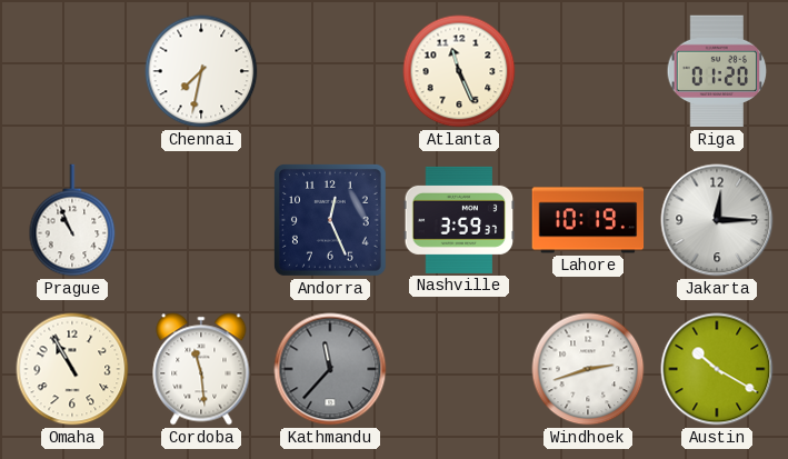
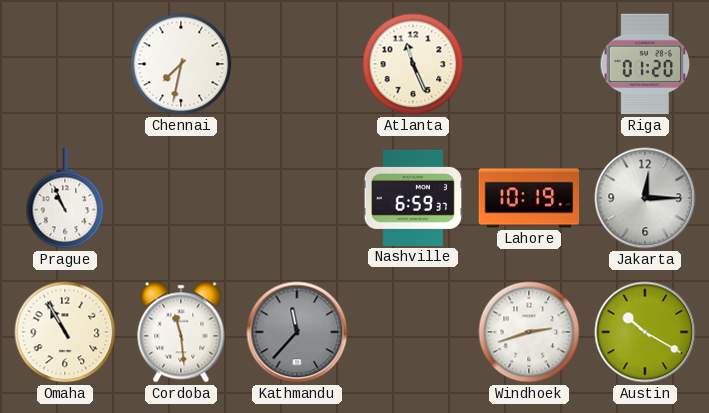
Andorra: 12:26 -> none
Nashville: 3:59 -> 6:59
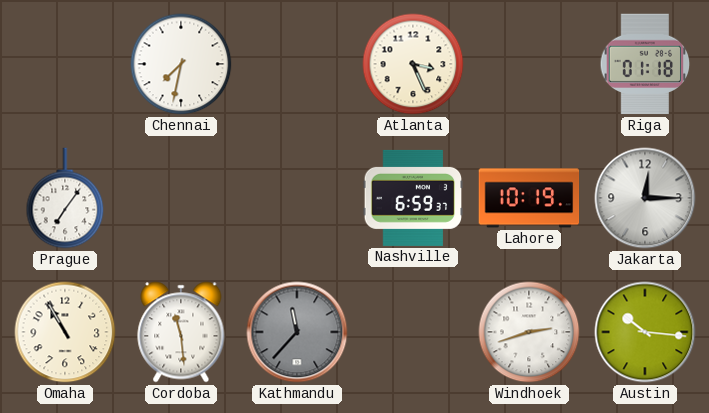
Atlanta: 11:26 -> 3:26
Riga: 01:20 -> 01:18
Prague: 10:56 -> 7:06
Austin: 10:20 -> 10:16
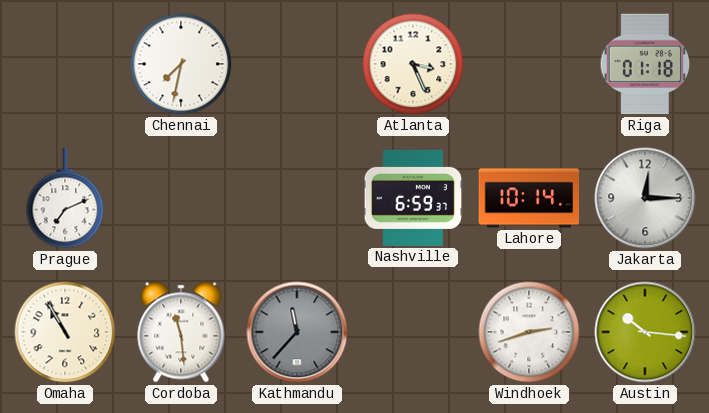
Prague: 7:06 -> 7:11
Lahore: 10:19 -> 10:14
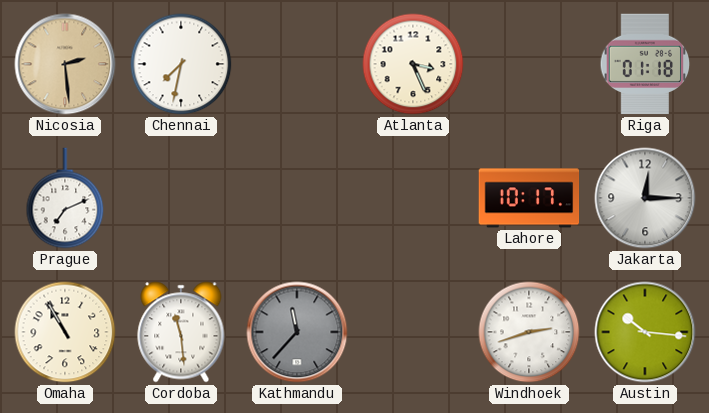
Nicosia: none -> 2:29
Nashville: 6:59 -> none
Lahore: 10:14 -> 10:17
